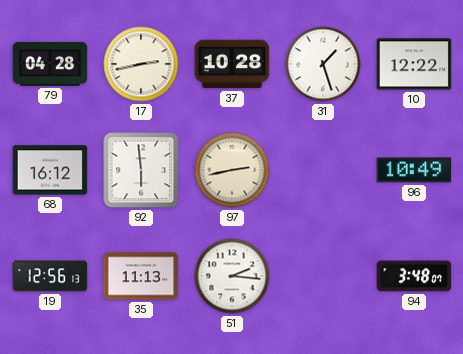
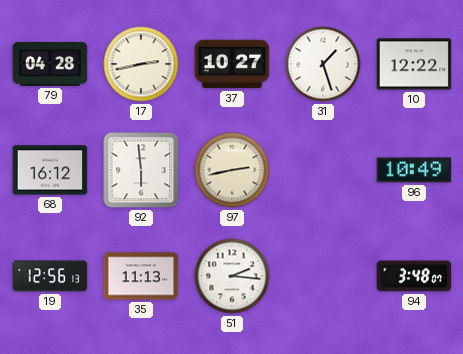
37: 10:28 -> 10:27
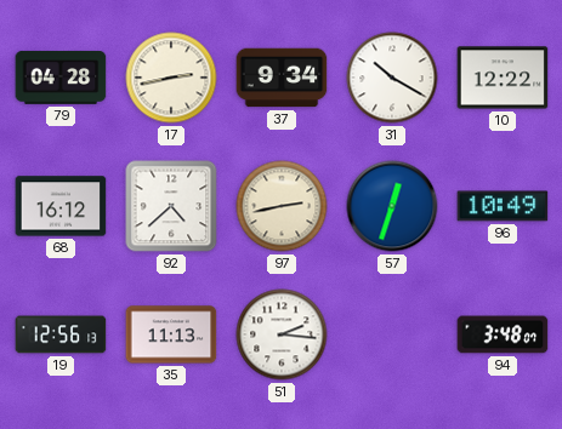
37: 10:27 -> 9:34
31: 1:27 -> 10:20
92: 5:59 -> 4:38
57: none -> 12:33
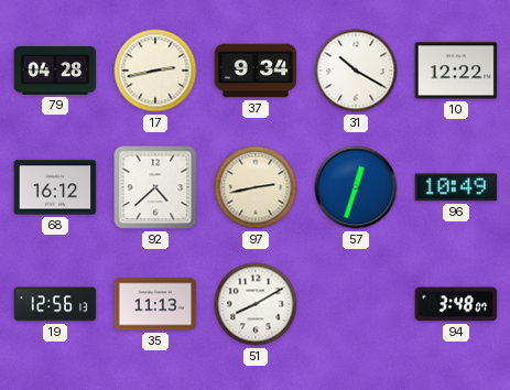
51: 2:16 -> 8:10
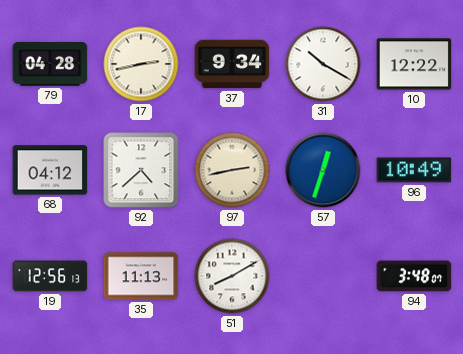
68: 16:12 -> 04:12
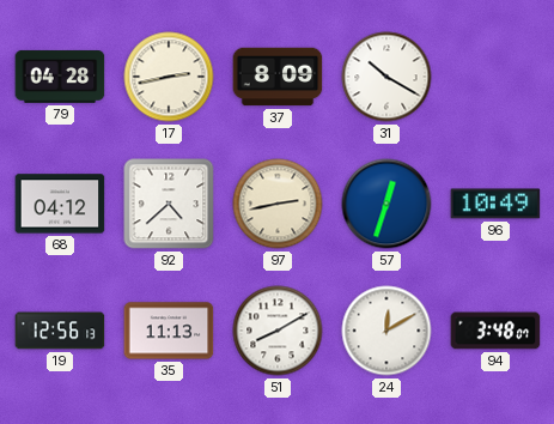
37: 9:34 -> 8:09
10: 12:22 -> none
24: none -> 12:10
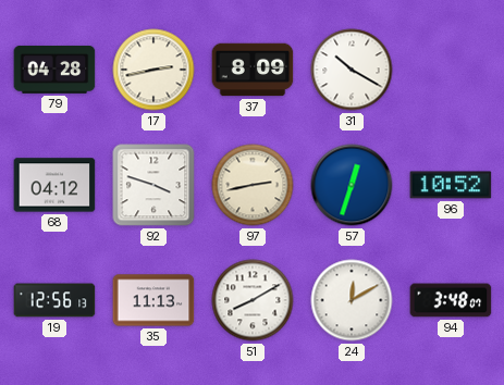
92: 4:38 -> 3:48
96: 10:49 -> 10:52
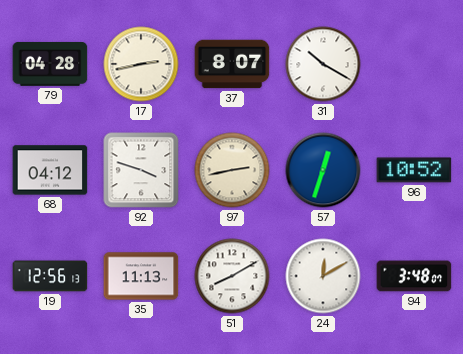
37: 8:09 -> 8:07
